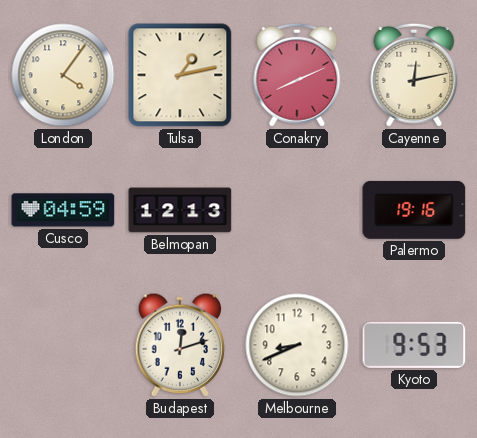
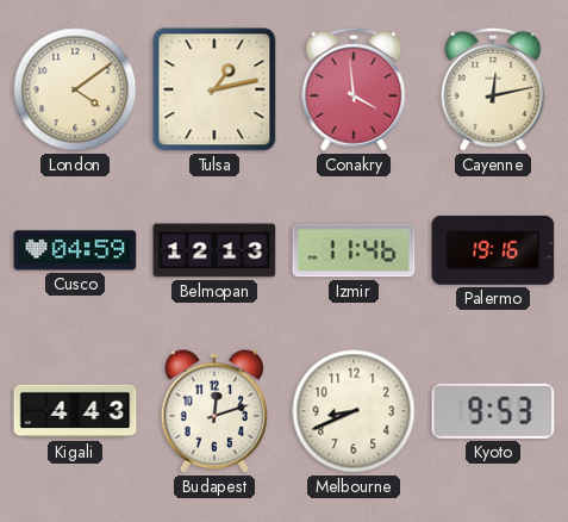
London: 4:06 -> 4:09
Conakry: 8:11 -> 3:59
Izmir: none -> 11:46
Kigali: none -> 4:43
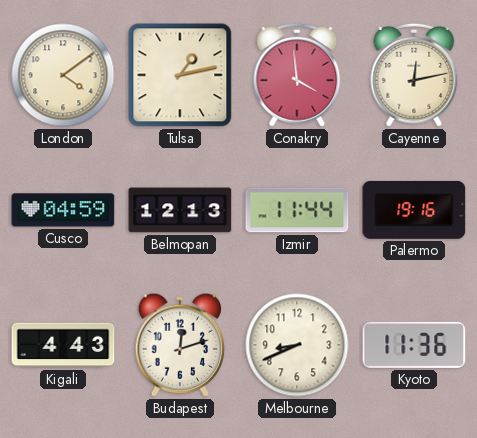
Izmir: 11:46 -> 11:44
Kyoto: 9:53 -> 11:36
